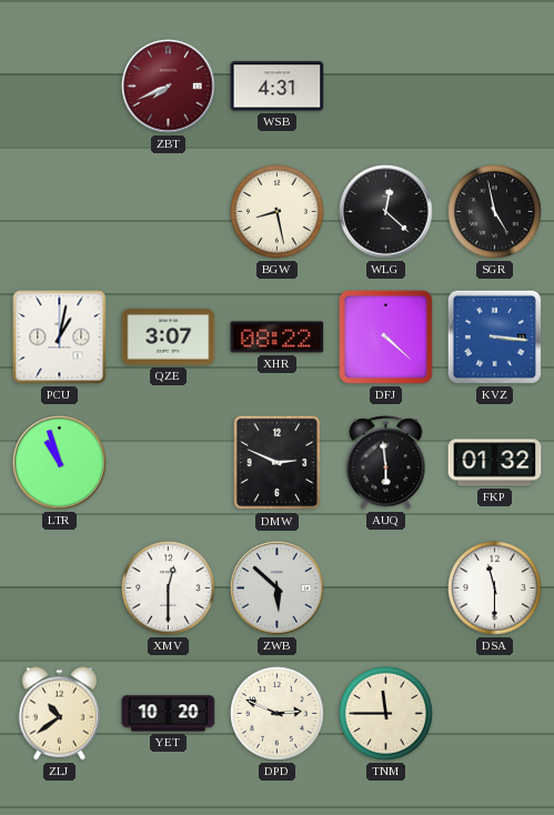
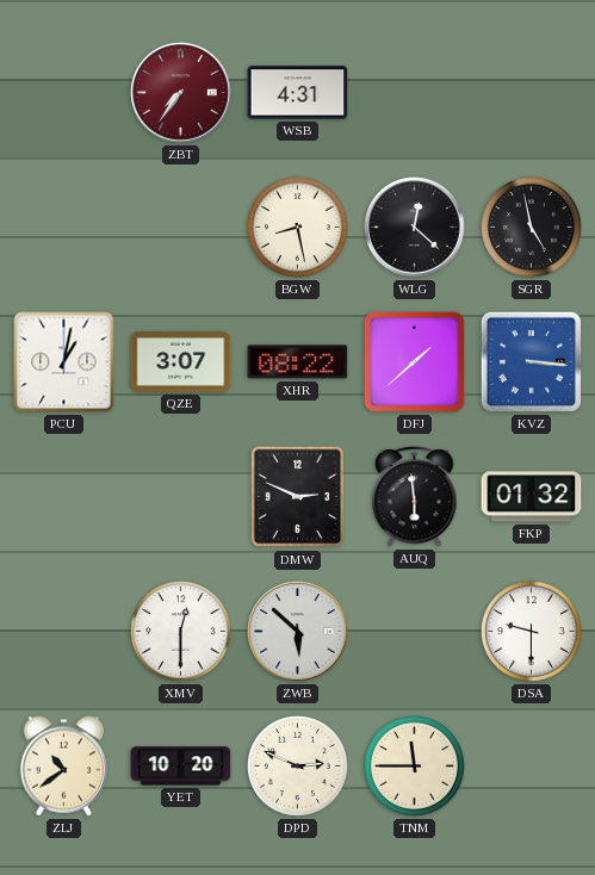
ZBT: 7:41 -> 7:36
DFJ: 4:22 -> 1:38
LTR: 10:57 -> none
DSA: 11:30 -> 9:30
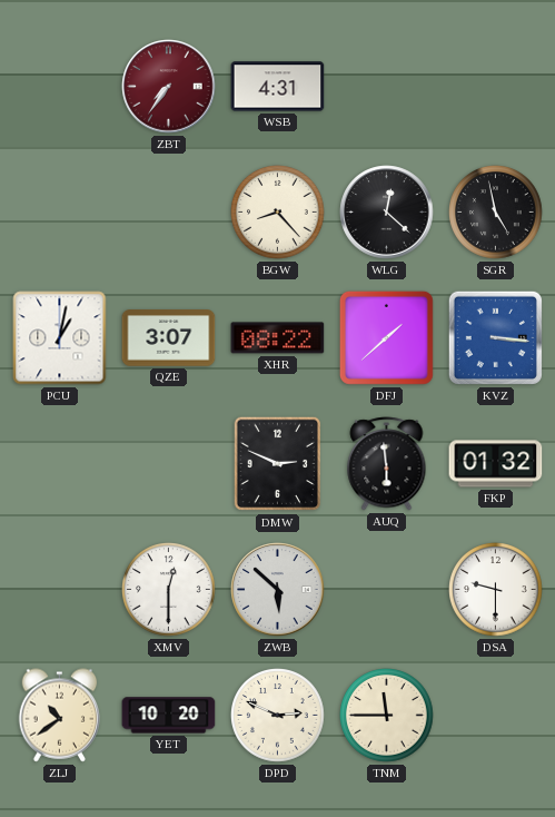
BGW: 8:28 -> 8:23
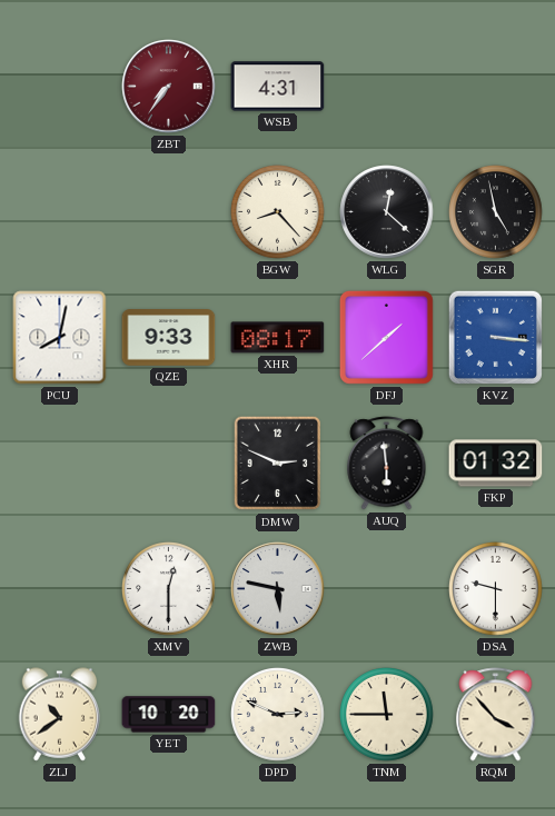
PCU: 1:02 -> 8:02
QZE: 3:07 -> 9:33
XHR: 08:22 -> 08:17
ZWB: 5:52 -> 5:47
RQM: none -> 3:53
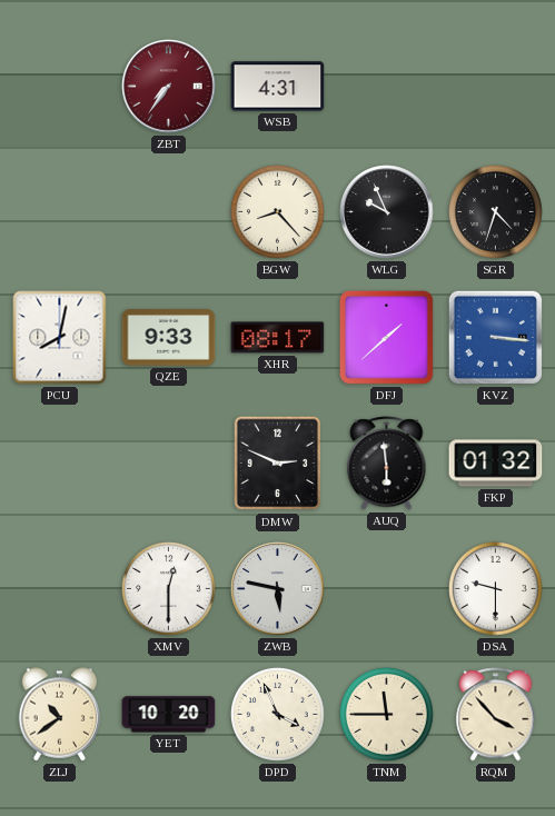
WLG: 12:22 -> 9:56
SGR: 4:58 -> 4:33
DPD: 2:49 -> 3:56
